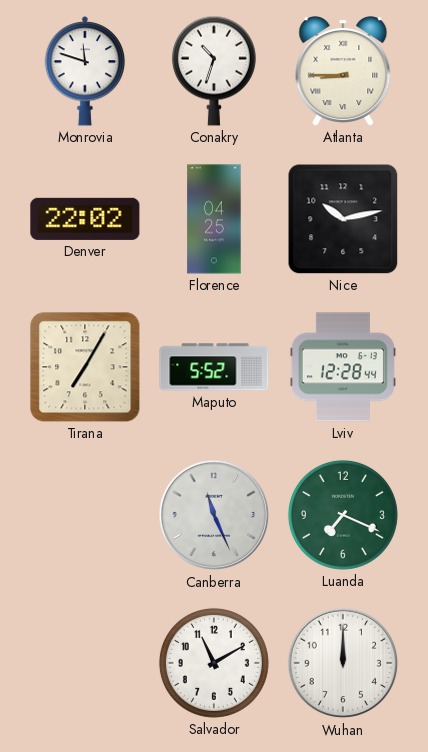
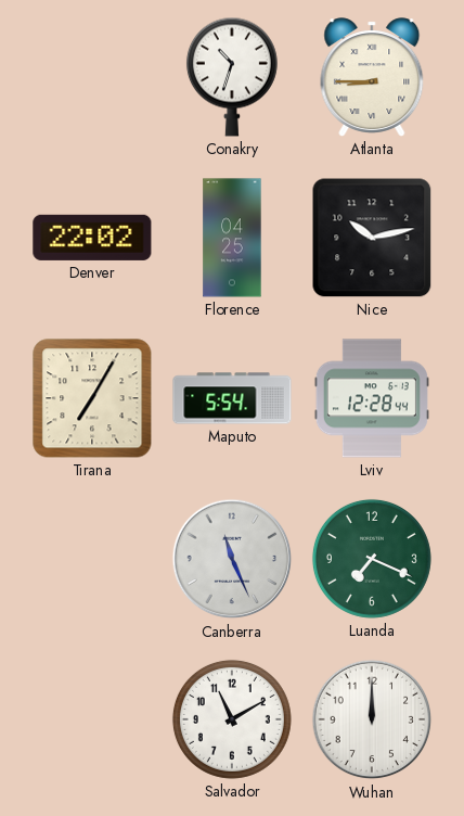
Monrovia: 11:48 -> none
Maputo: 5:52 -> 5:54
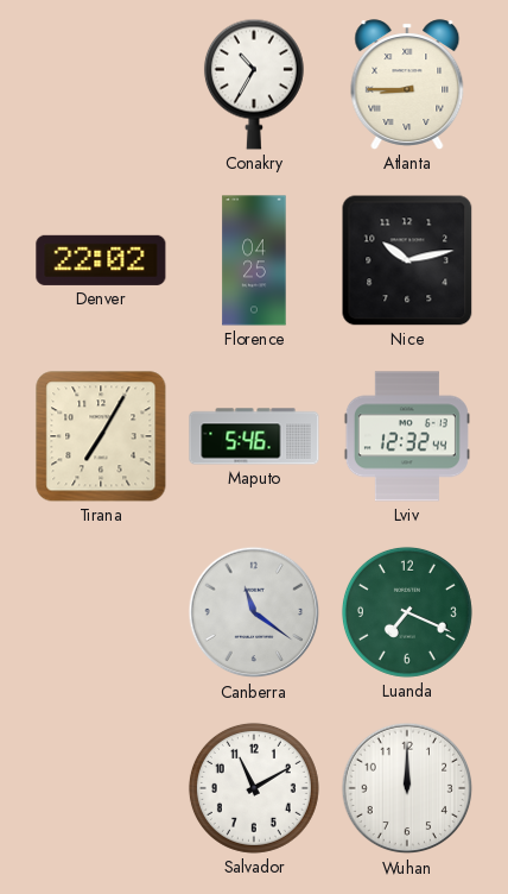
Conakry: 10:33 -> 10:35
Maputo: 5:54 -> 5:46
Lviv: 12:28 -> 12:32
Canberra: 11:26 -> 11:21
